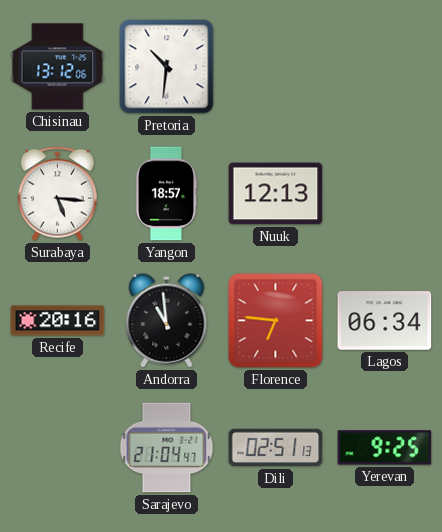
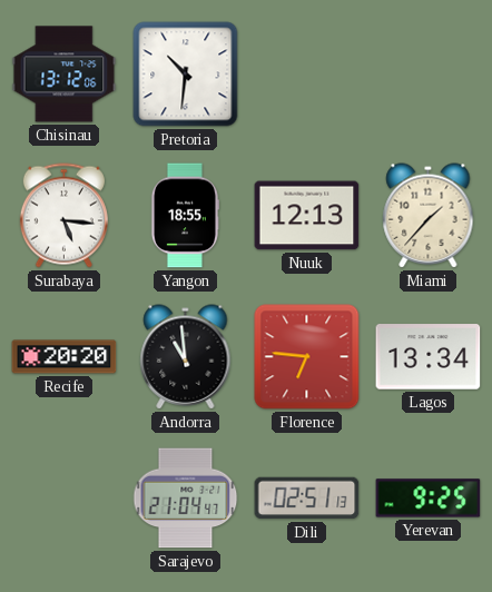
Yangon: 18:57 -> 18:55
Miami: none -> 1:37
Recife: 20:16 -> 20:20
Lagos: 06:34 -> 13:34
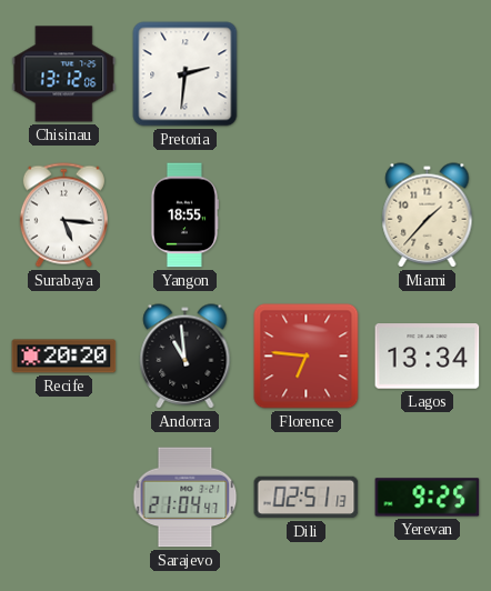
Pretoria: 10:31 -> 2:31
Nuuk: 12:13 -> none
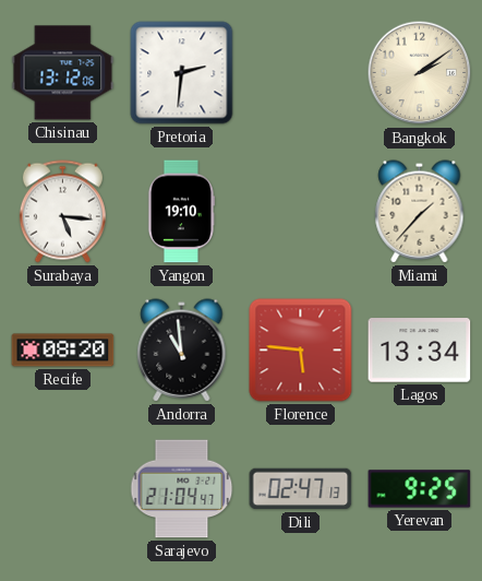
Bangkok: none -> 2:09
Yangon: 18:55 -> 19:10
Recife: 20:20 -> 08:20
Florence: 6:46 -> 5:46
Dili: 02:51 -> 02:47
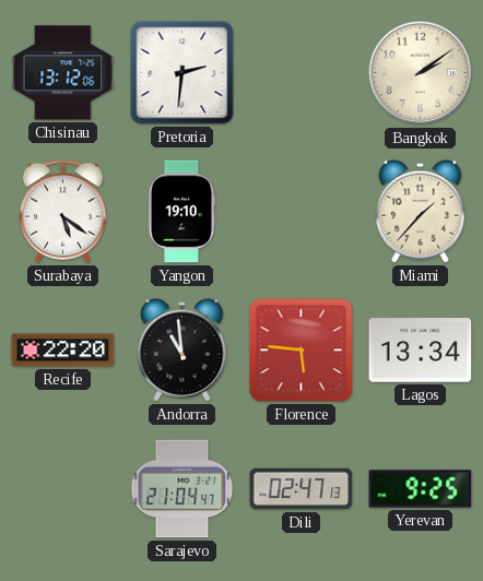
Surabaya: 5:16 -> 5:21
Recife: 08:20 -> 22:20
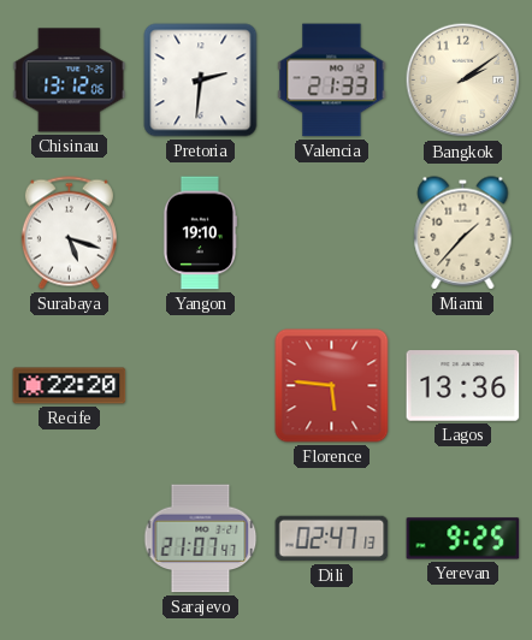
Valencia: none -> 21:33
Surabaya: 5:21 -> 5:18
Andorra: 10:59 -> none
Lagos: 13:34 -> 13:36
Sarajevo: 21:04 -> 21:07
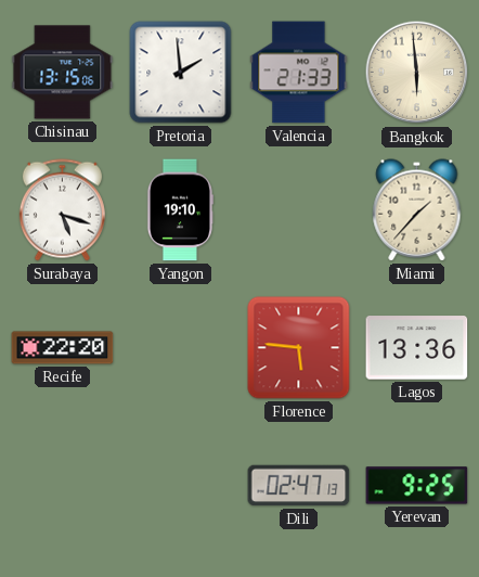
Chisinau: 13:12 -> 13:15
Pretoria: 2:31 -> 1:59
Bangkok: 2:09 -> 5:59
Sarajevo: 21:07 -> none
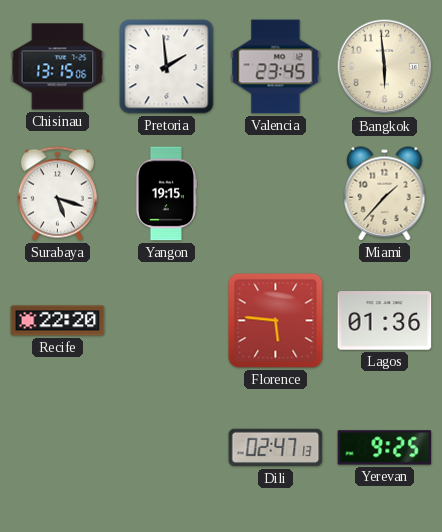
Valencia: 21:33 -> 23:45
Yangon: 19:10 -> 19:15
Lagos: 13:36 -> 01:36
